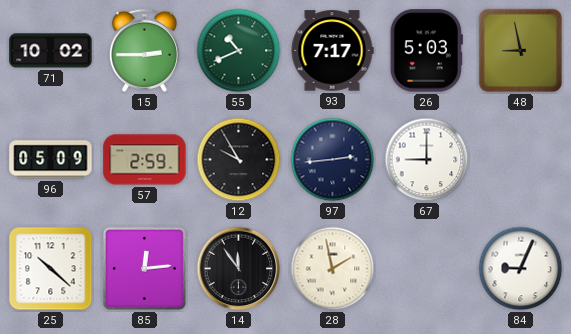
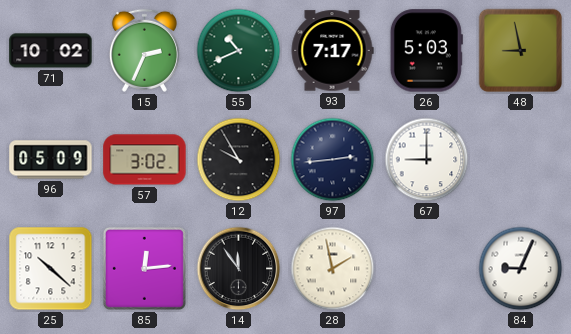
15: 2:45 -> 2:34
57: 2:59 -> 3:02
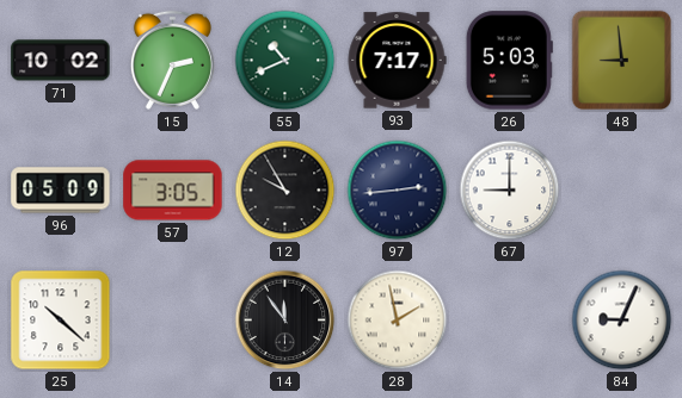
48: 8:58 -> 8:59
57: 3:02 -> 3:05
85: 12:14 -> none
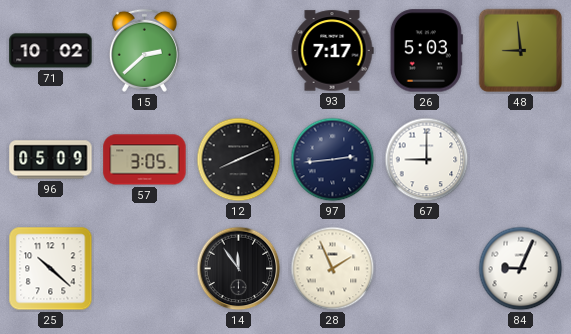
15: 2:34 -> 2:38
55: 10:41 -> none
12: 9:55 -> 8:11
28: 1:58 -> 1:56
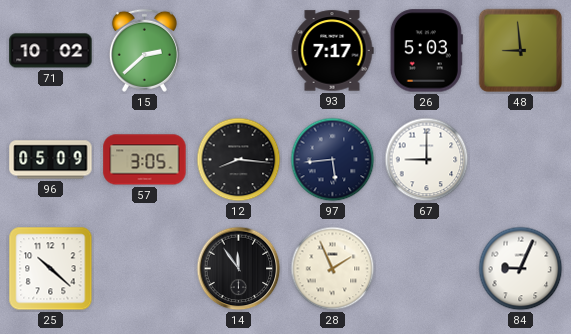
12: 8:11 -> 8:16
97: 2:44 -> 5:44
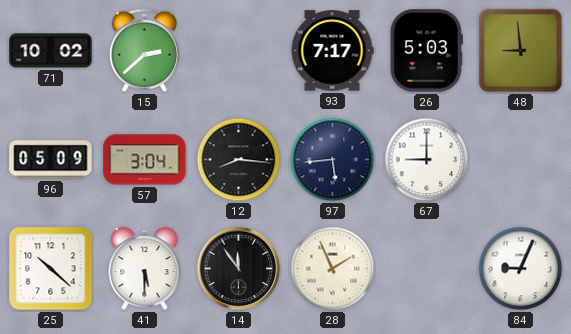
57: 3:05 -> 3:04
41: none -> 5:30
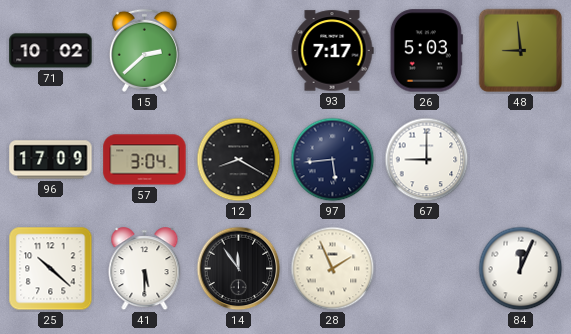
96: 05:09 -> 17:09
12: 8:16 -> 8:20
84: 9:04 -> 12:04
